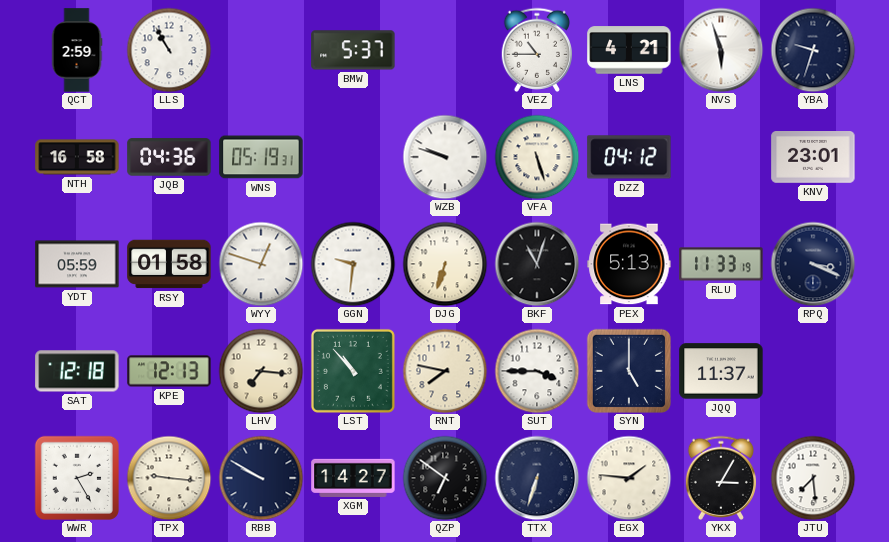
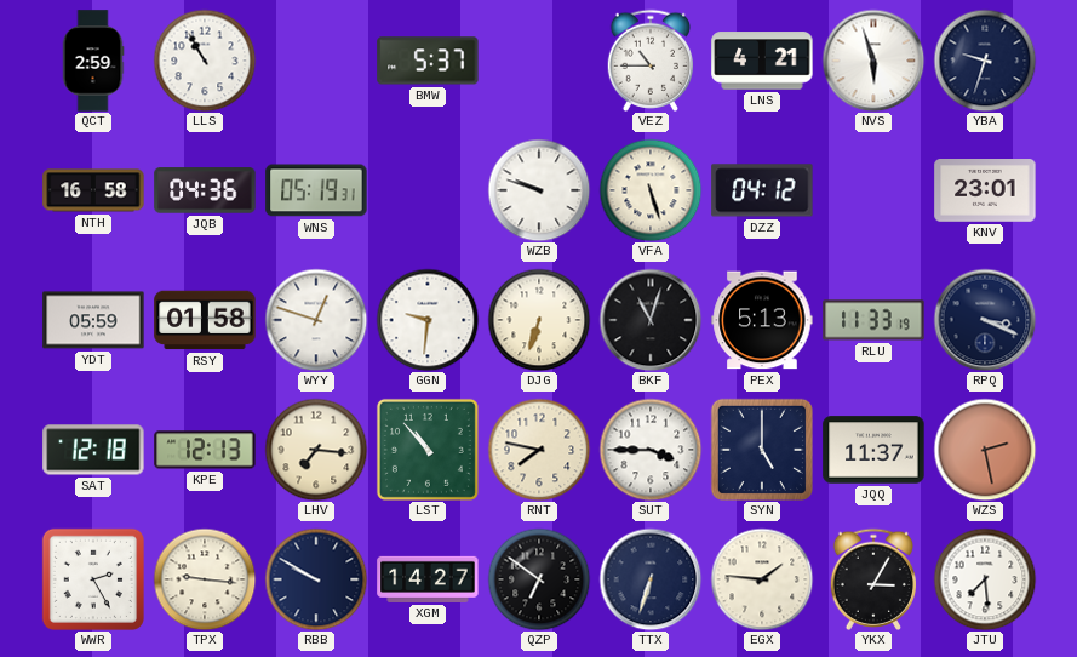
WZS: none -> 2:28
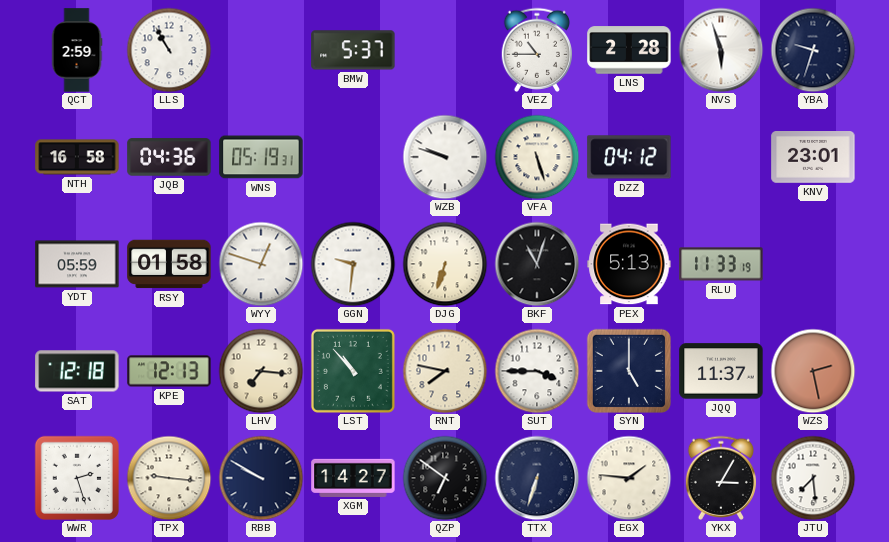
LNS: 4:21 -> 2:28
RPQ: 3:19 -> none
WWR: 2:25 -> 2:27
